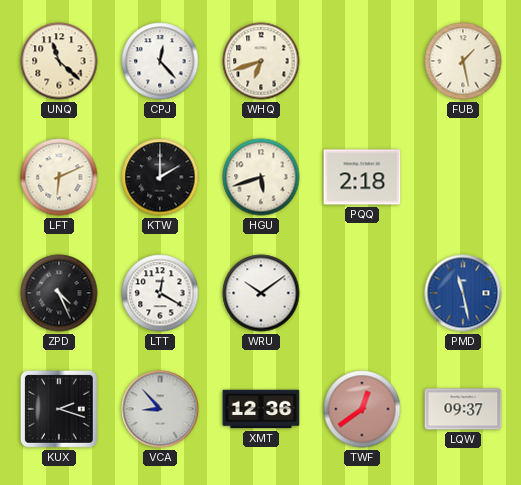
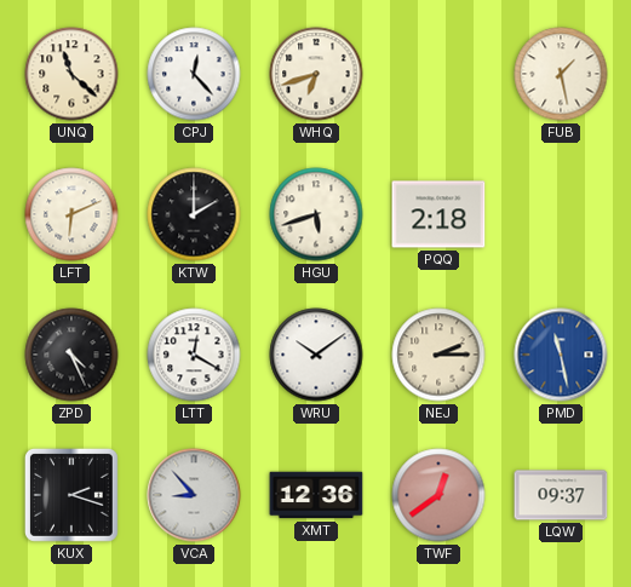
NEJ: none -> 2:15
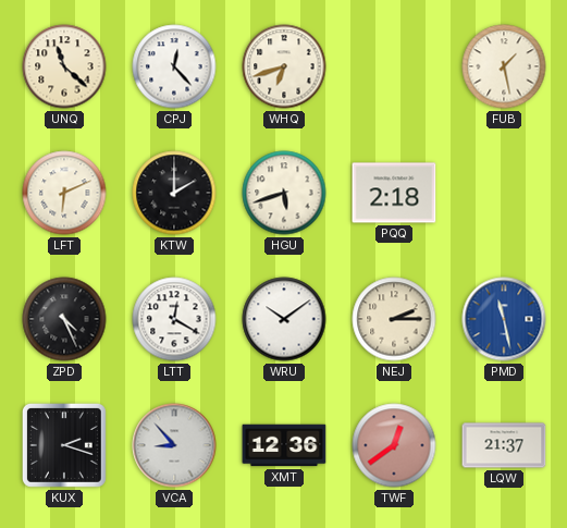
LQW: 09:37 -> 21:37
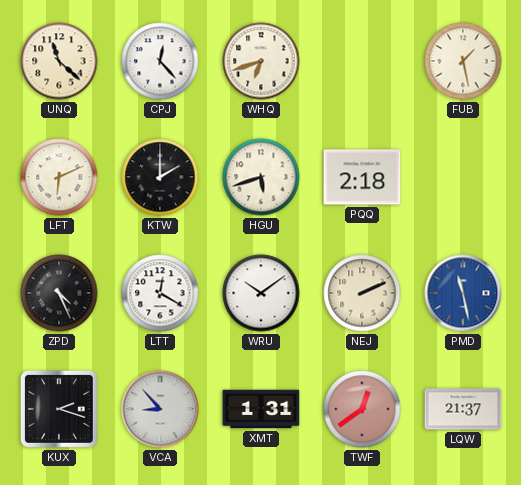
NEJ: 2:15 -> 2:11
XMT: 12:36 -> 1:31
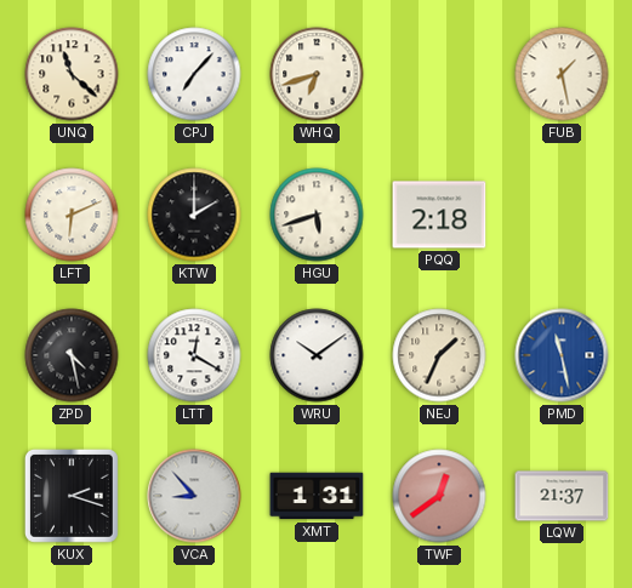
CPJ: 12:23 -> 7:07
ZPD: 4:26 -> 4:28
NEJ: 2:11 -> 1:34
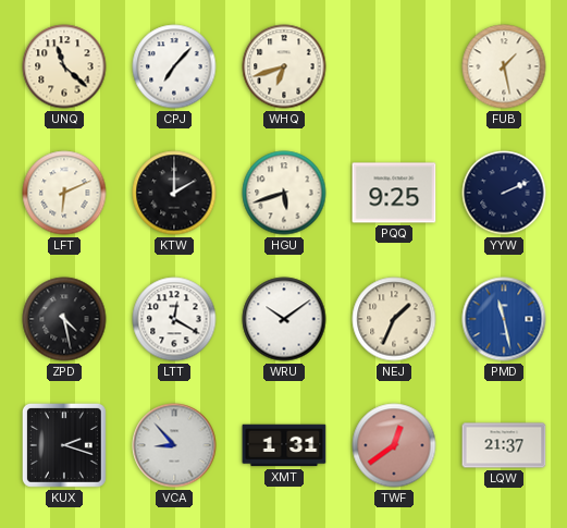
PQQ: 2:18 -> 9:25
YYW: none -> 2:11
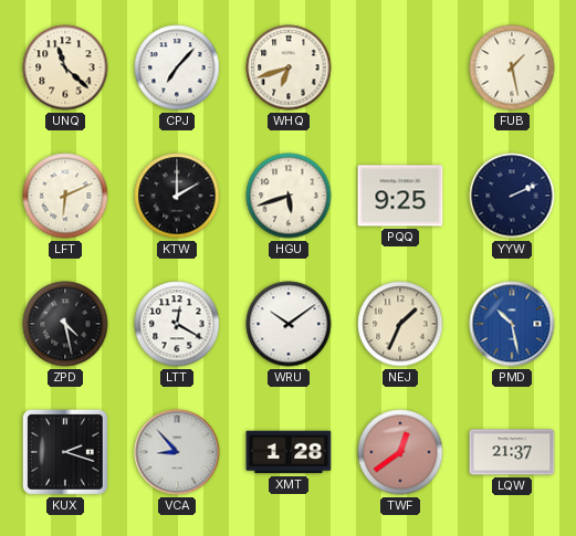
PMD: 11:28 -> 10:28
XMT: 1:31 -> 1:28
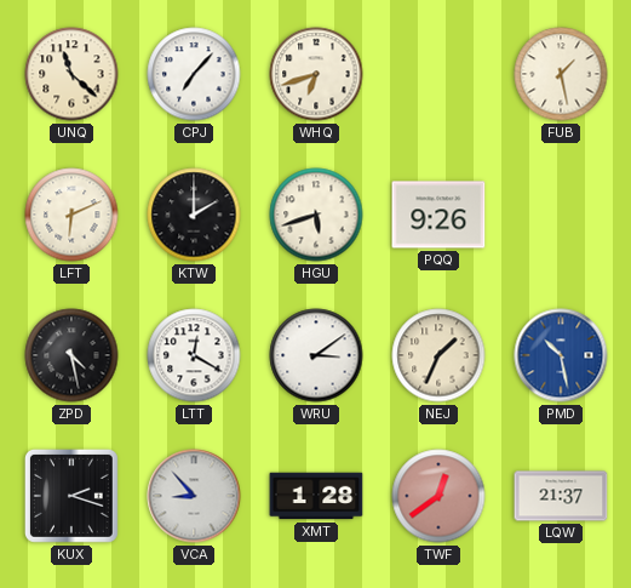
PQQ: 9:25 -> 9:26
YYW: 2:11 -> none
WRU: 10:09 -> 3:09
